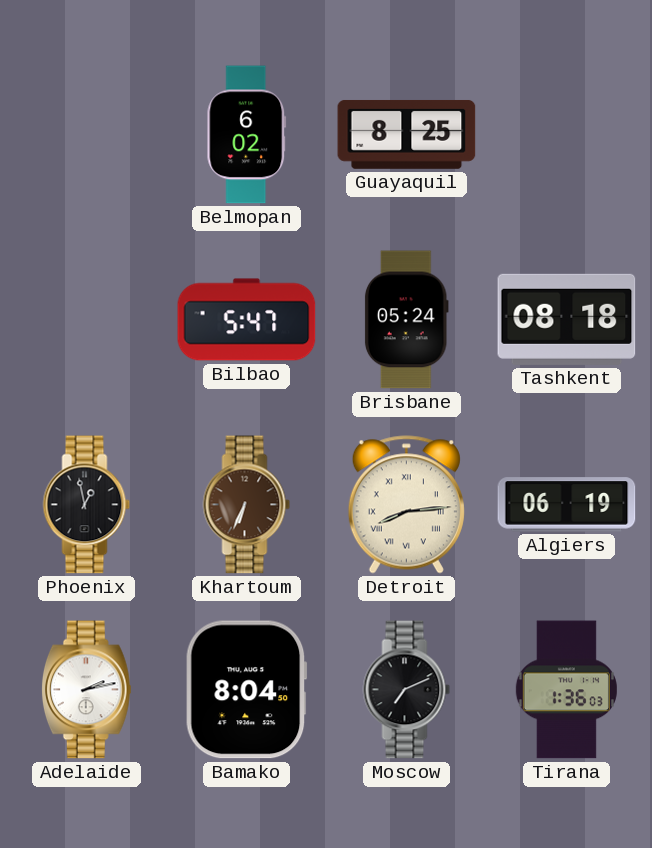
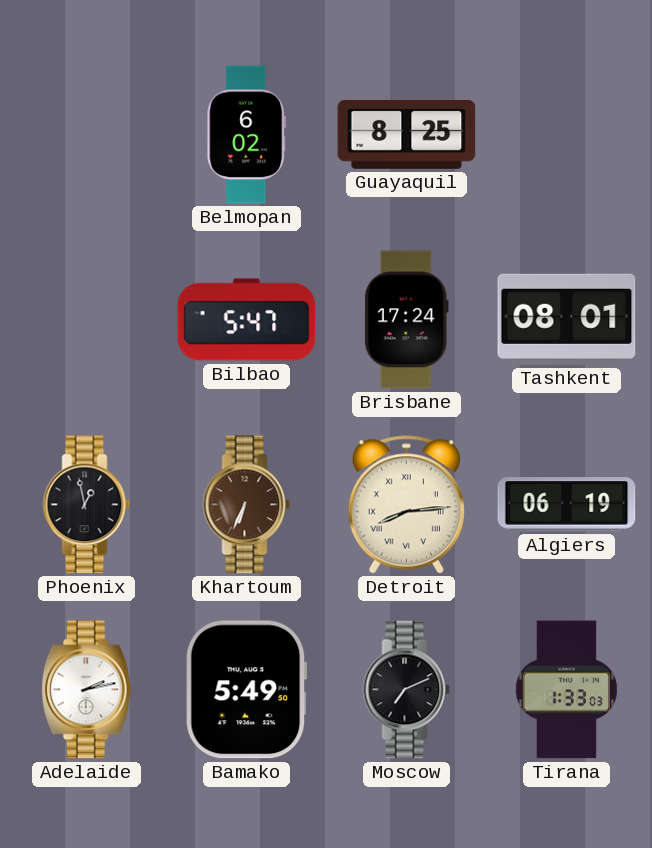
Brisbane: 05:24 -> 17:24
Tashkent: 08:18 -> 08:01
Bamako: 8:04 -> 5:49
Tirana: 1:36 -> 1:33
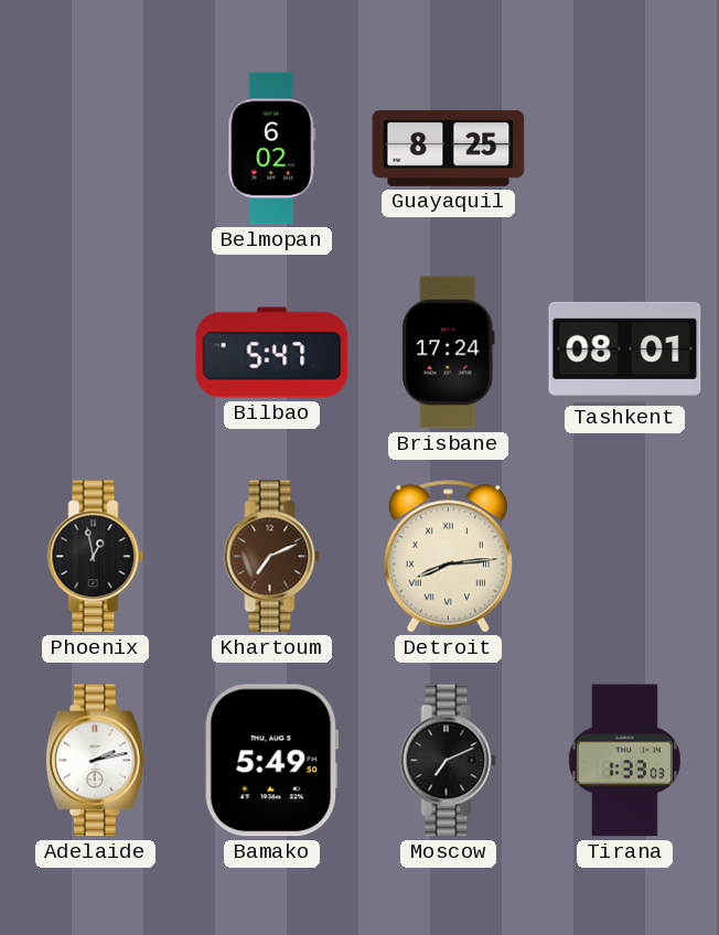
Khartoum: 6:34 -> 7:11
Algiers: 06:19 -> none
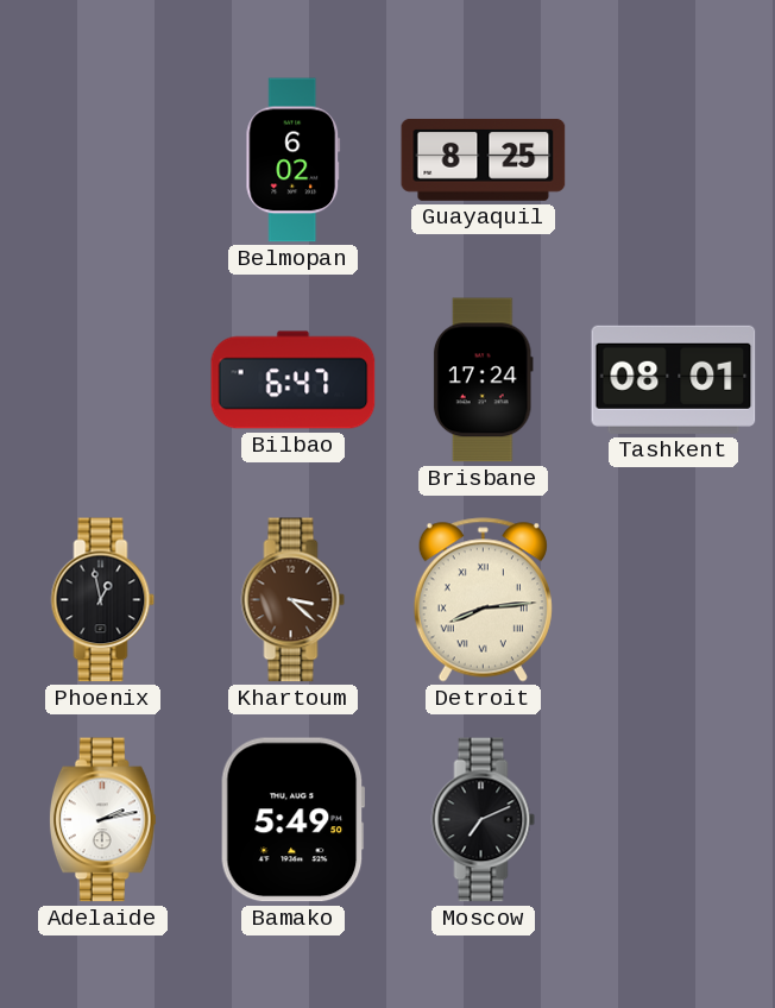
Bilbao: 5:47 -> 6:47
Khartoum: 7:11 -> 3:22
Tirana: 1:33 -> none
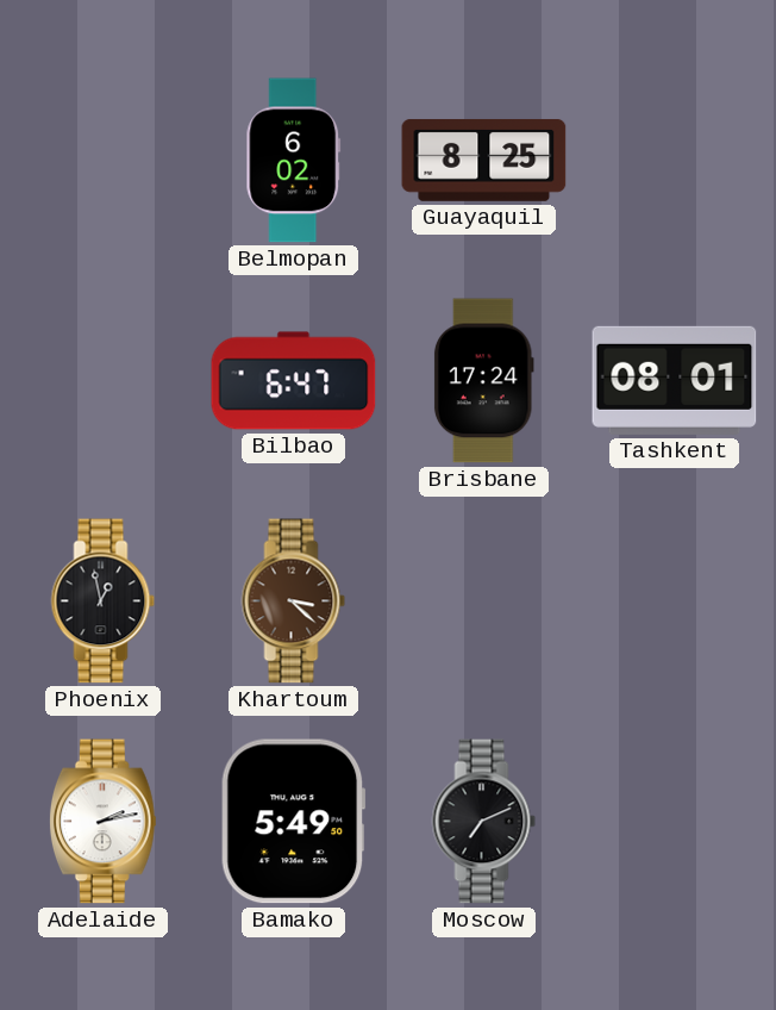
Detroit: 8:14 -> none
